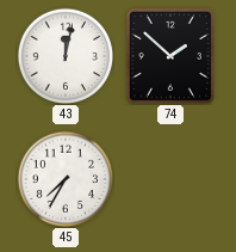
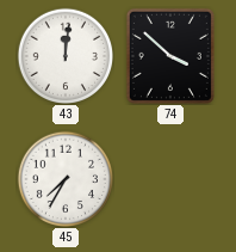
43: 12:02 -> 12:01
74: 1:52 -> 3:52
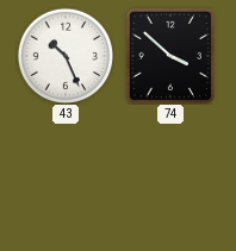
43: 12:01 -> 10:26
45: 7:35 -> none
